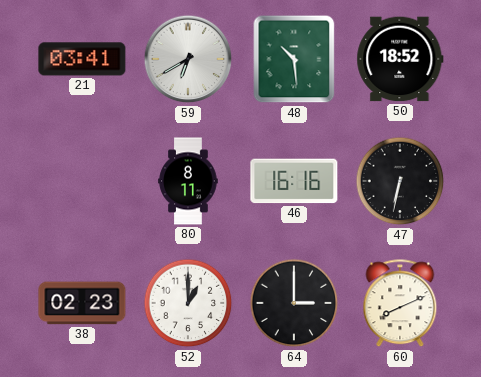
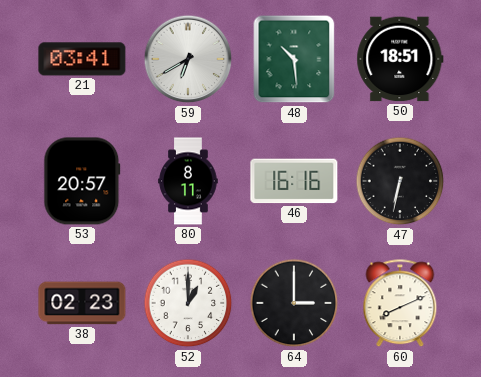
50: 18:52 -> 18:51
53: none -> 20:57
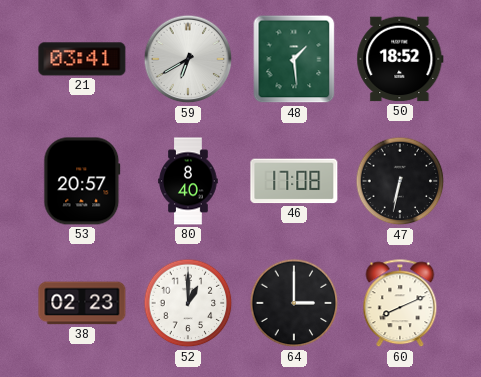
48: 10:29 -> 1:29
50: 18:51 -> 18:52
80: 8:11 -> 8:40
46: 16:16 -> 17:08
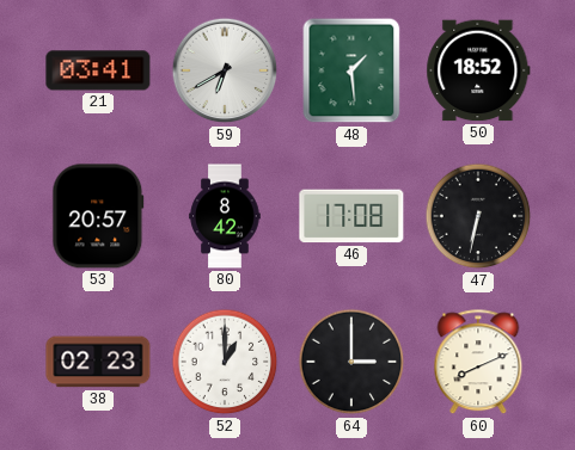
80: 8:40 -> 8:42
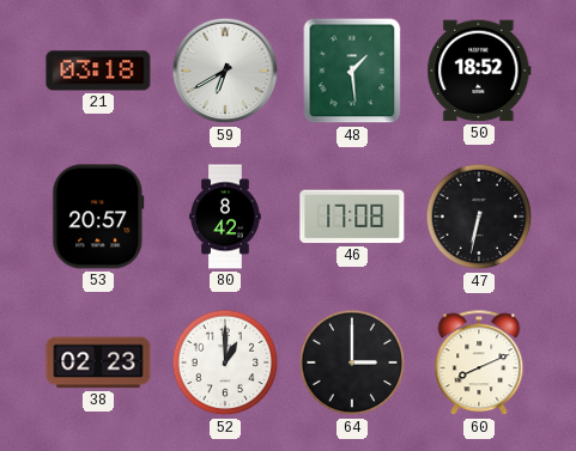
21: 03:41 -> 03:18
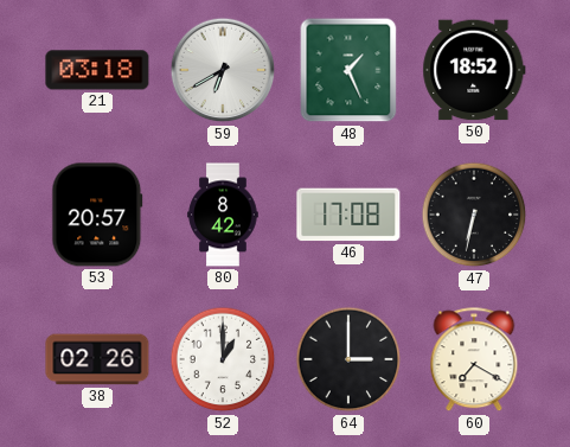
48: 1:29 -> 1:26
38: 02:23 -> 02:26
60: 8:11 -> 7:20
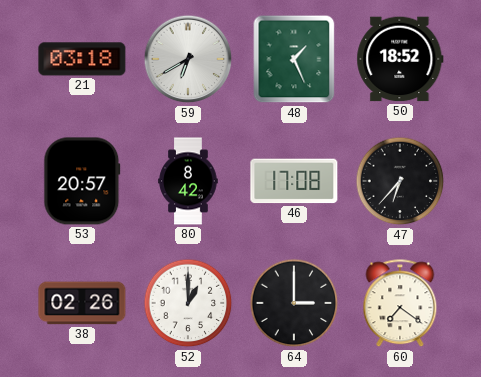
47: 6:32 -> 6:37
60: 7:20 -> 7:21
